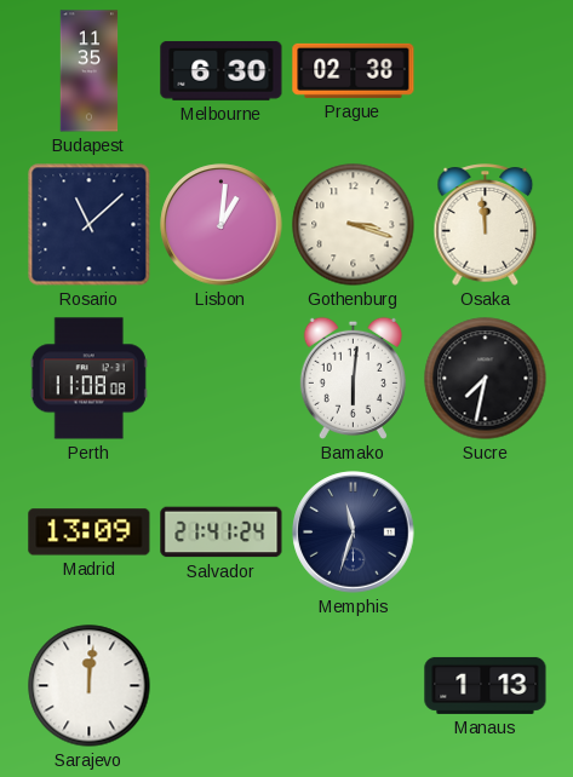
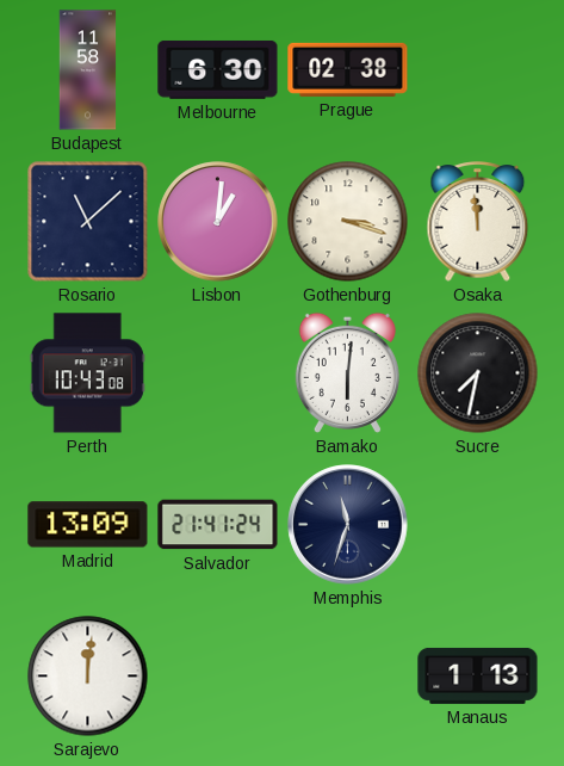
Budapest: 11:35 -> 11:58
Perth: 11:08 -> 10:43
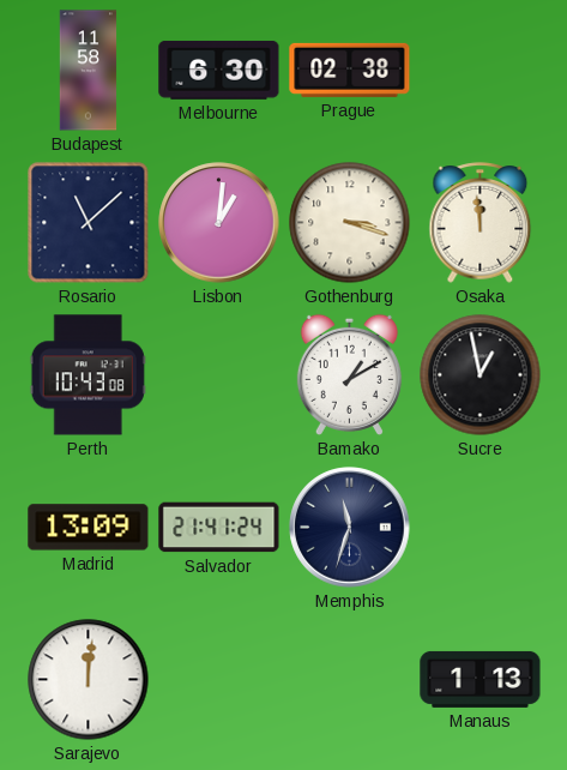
Bamako: 6:01 -> 1:10
Sucre: 7:32 -> 12:58
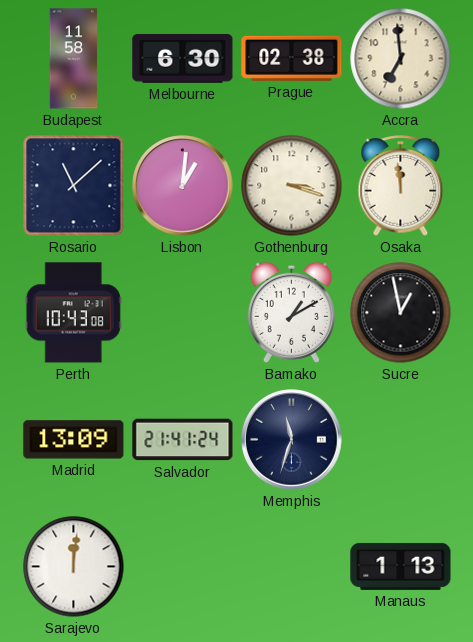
Accra: none -> 6:59
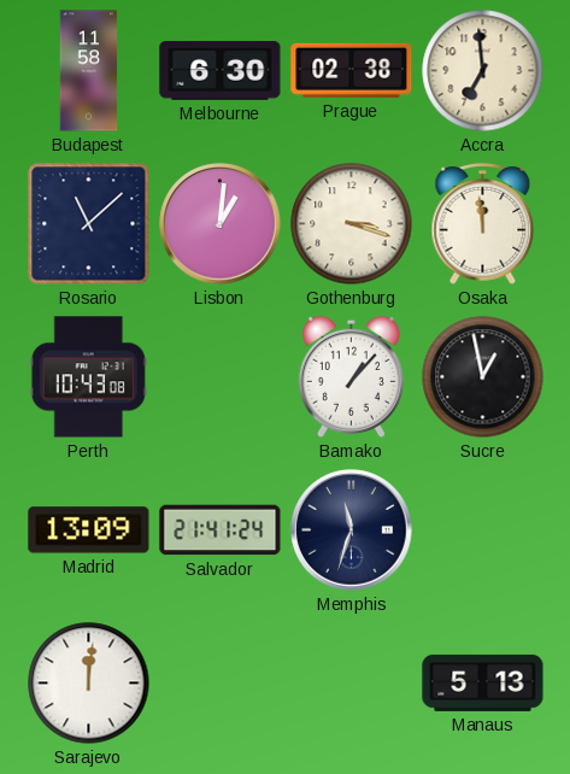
Bamako: 1:10 -> 1:07
Manaus: 1:13 -> 5:13
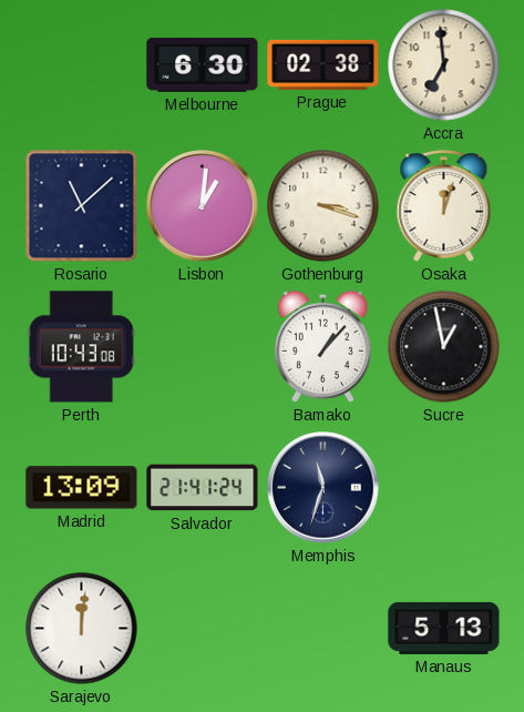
Budapest: 11:58 -> none
Osaka: 11:59 -> 12:03
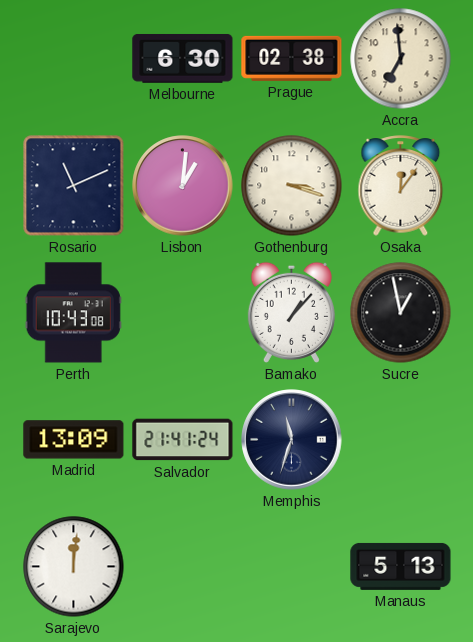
Rosario: 11:08 -> 11:11
Osaka: 12:03 -> 12:06
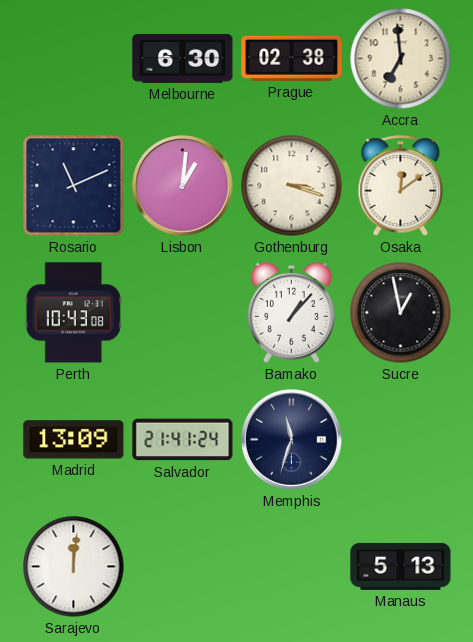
Osaka: 12:06 -> 12:09
